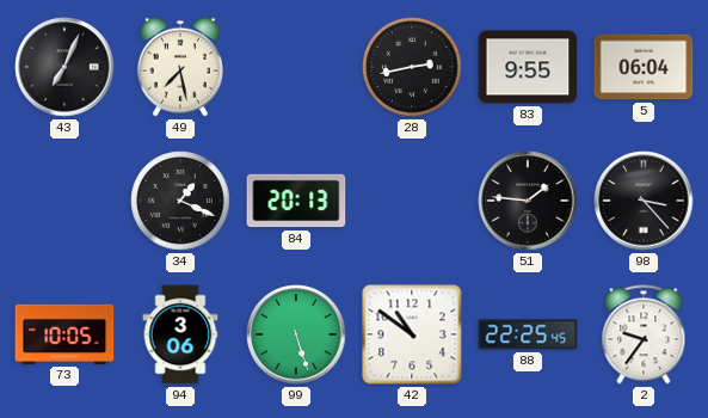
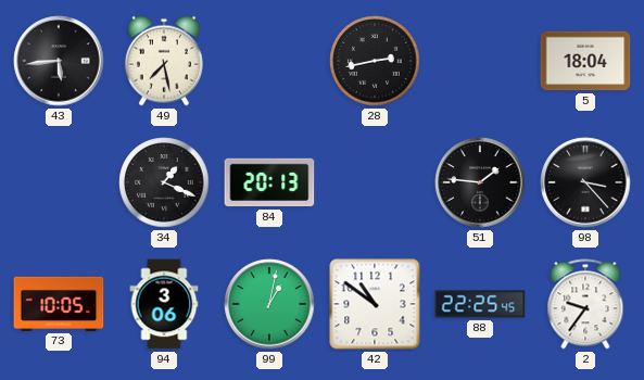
43: 7:04 -> 5:44
83: 9:55 -> none
5: 06:04 -> 18:04
99: 5:27 -> 1:02
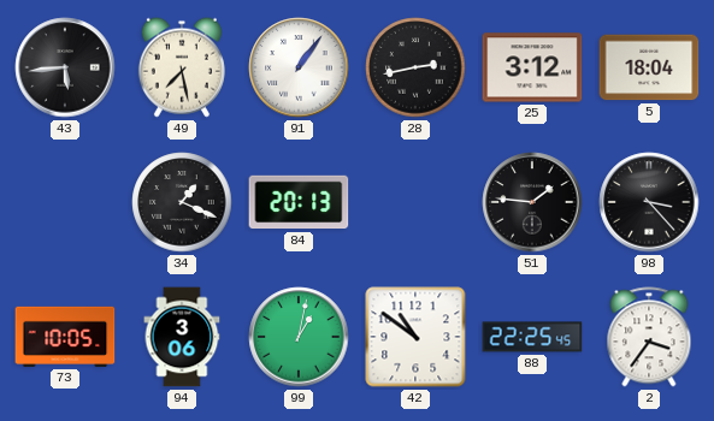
91: none -> 1:06
25: none -> 3:12
2: 9:36 -> 3:36
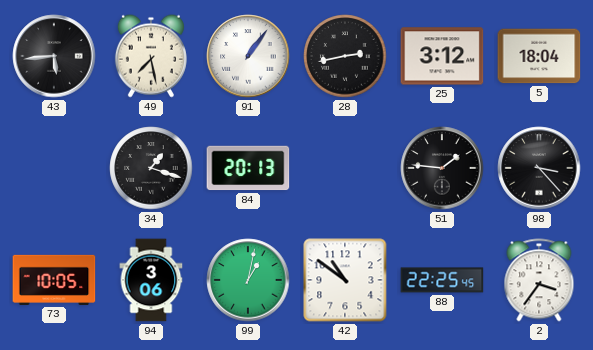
34: 1:19 -> 1:18
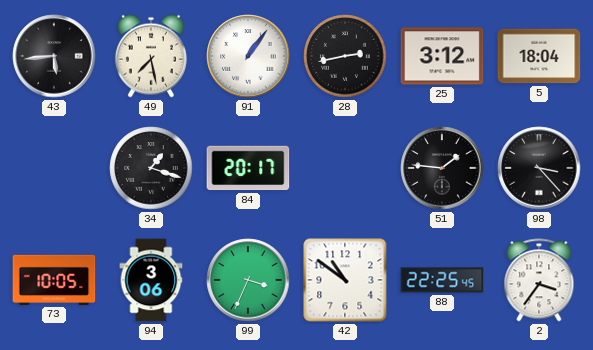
84: 20:13 -> 20:17
99: 1:02 -> 3:34
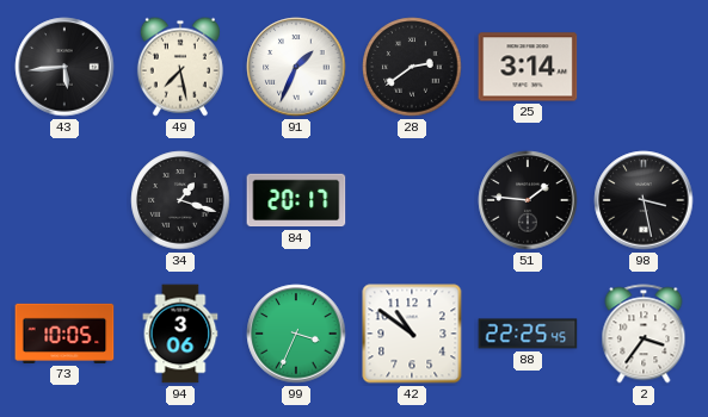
91: 1:06 -> 1:34
28: 2:43 -> 2:39
25: 3:12 -> 3:14
5: 18:04 -> none
98: 3:23 -> 3:28
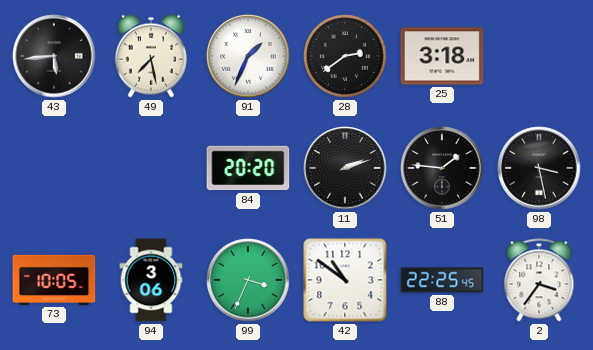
25: 3:14 -> 3:18
34: 1:18 -> none
84: 20:17 -> 20:20
11: none -> 2:12
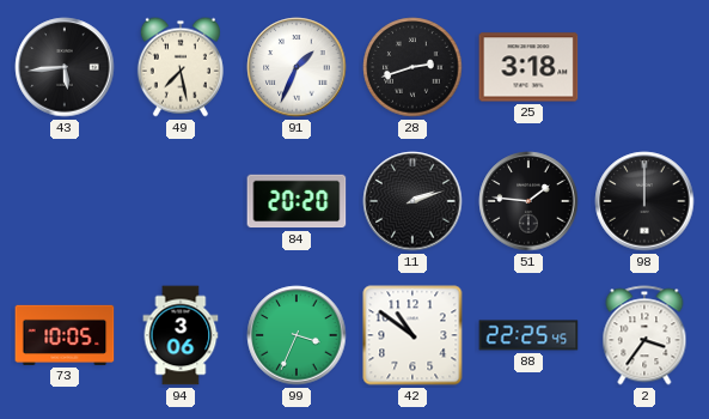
28: 2:39 -> 2:42
98: 3:28 -> 12:00
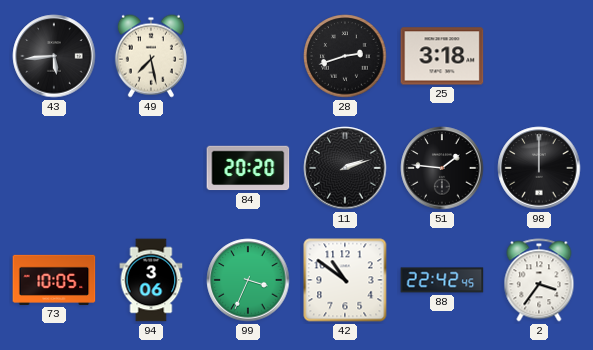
91: 1:34 -> none
88: 22:25 -> 22:42
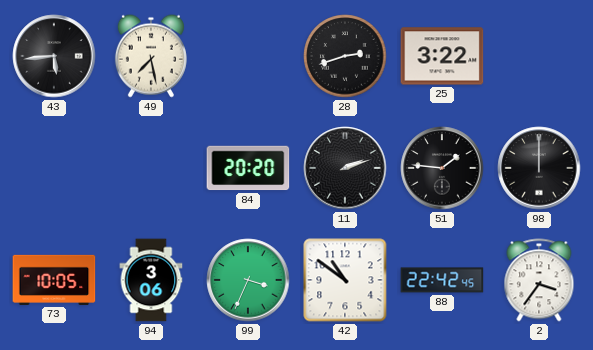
25: 3:18 -> 3:22
